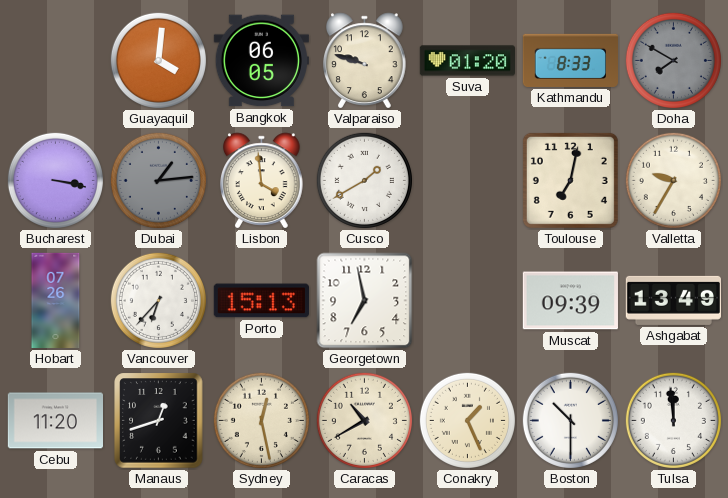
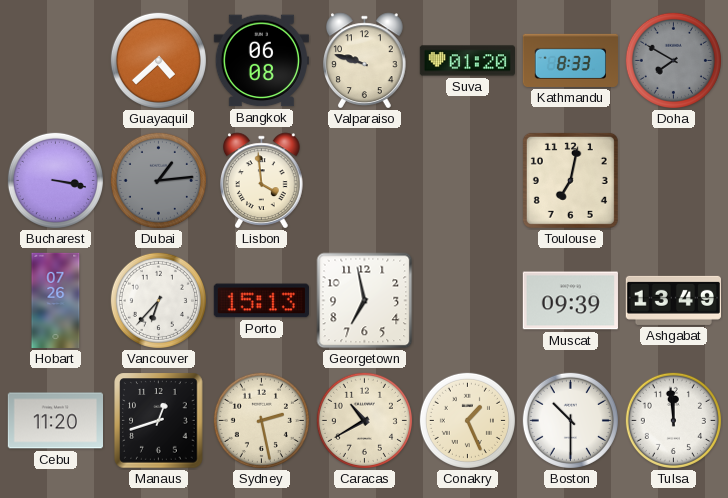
Guayaquil: 4:01 -> 4:38
Bangkok: 06:05 -> 06:08
Cusco: 1:40 -> none
Valletta: 9:35 -> none
Sydney: 12:28 -> 2:28
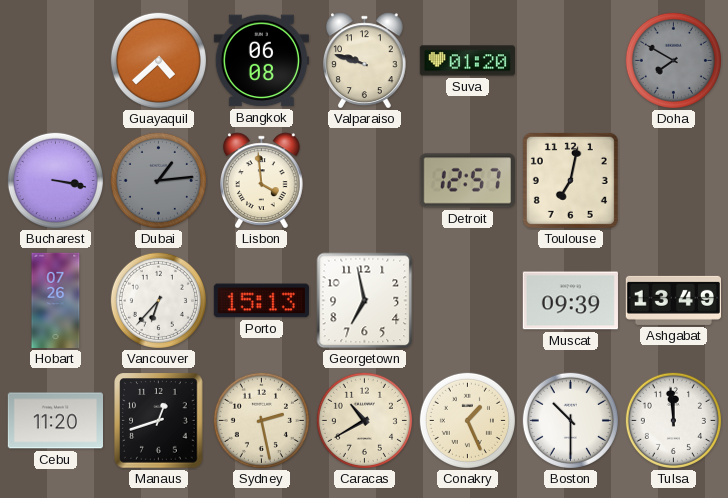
Kathmandu: 8:33 -> none
Detroit: none -> 12:57
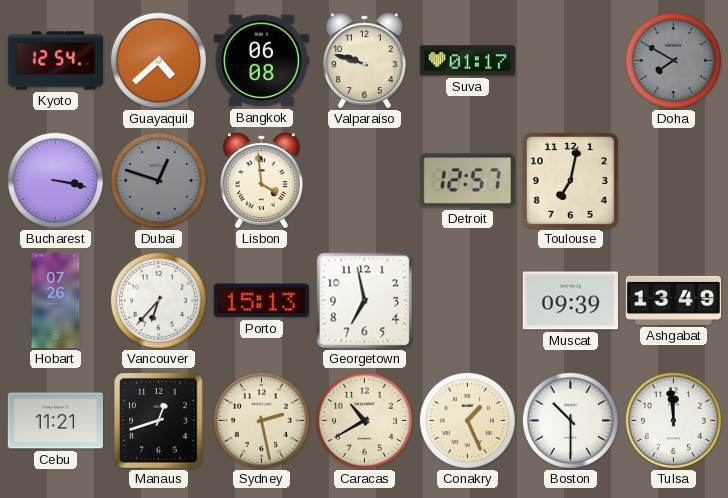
Kyoto: none -> 12:54
Suva: 01:20 -> 01:17
Dubai: 1:14 -> 12:48
Cebu: 11:20 -> 11:21
